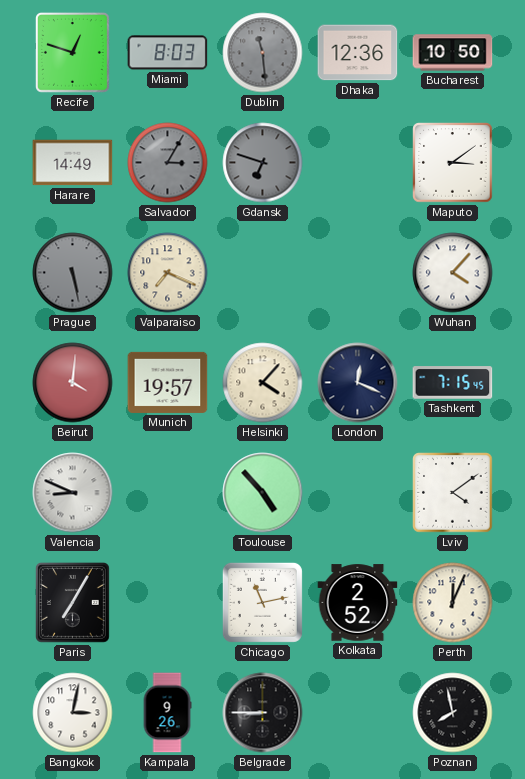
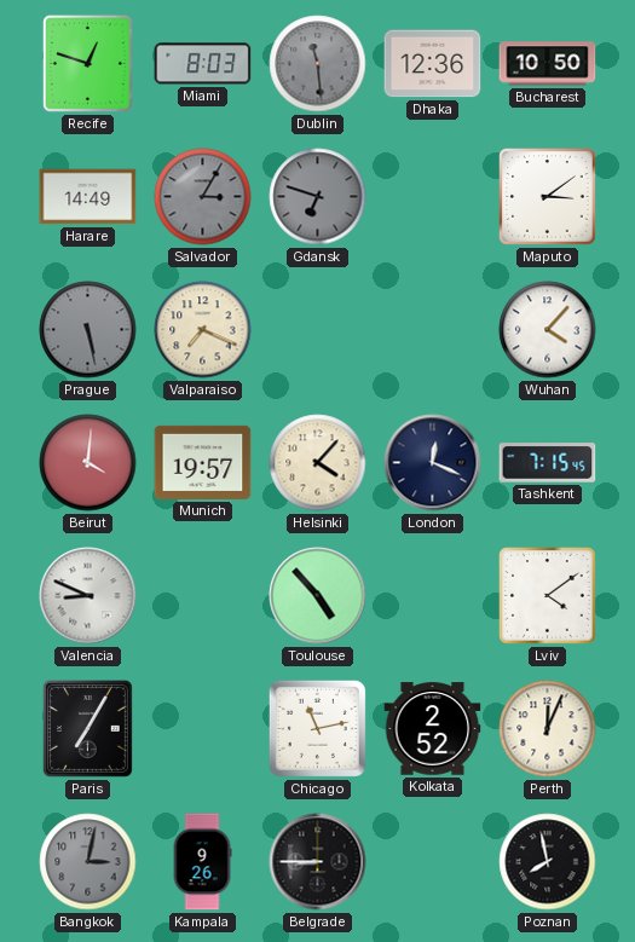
Bangkok dial: white -> grey
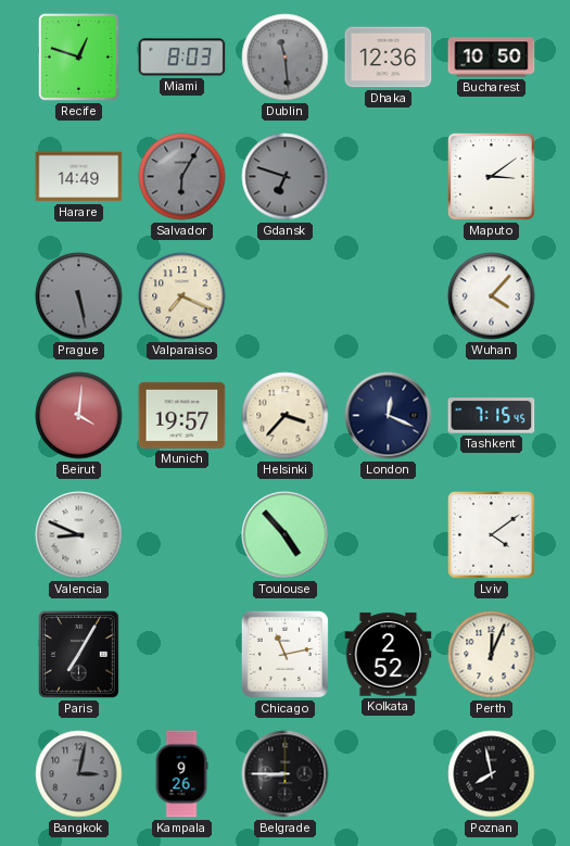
Salvador: 3:05 -> 6:05
Helsinki: 4:07 -> 3:37
